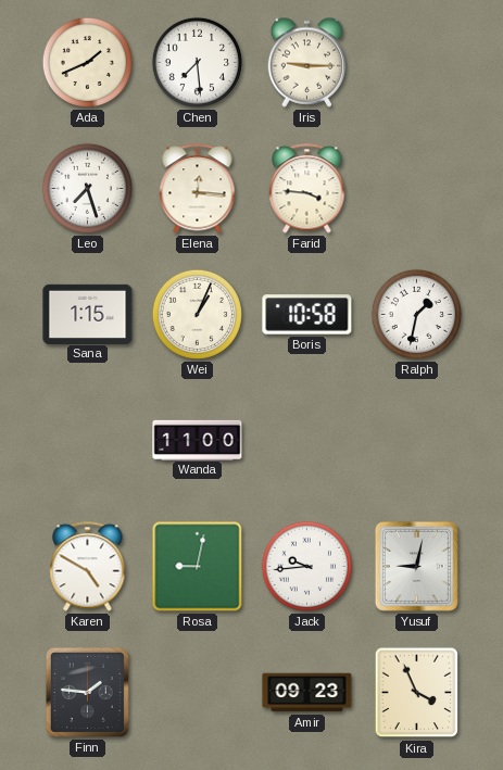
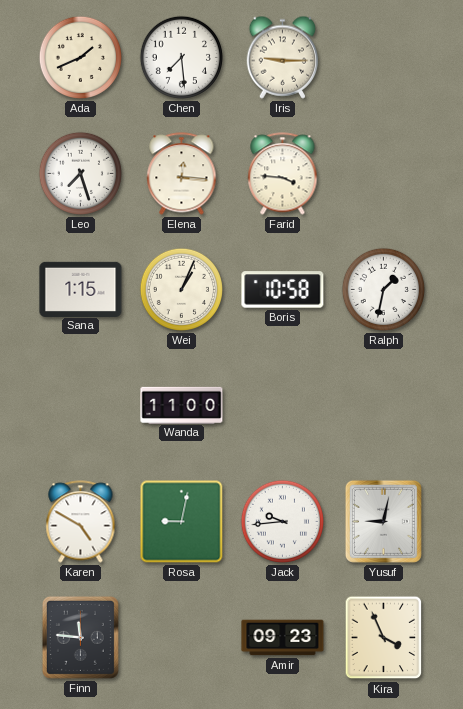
Finn: 1:46 -> 11:46
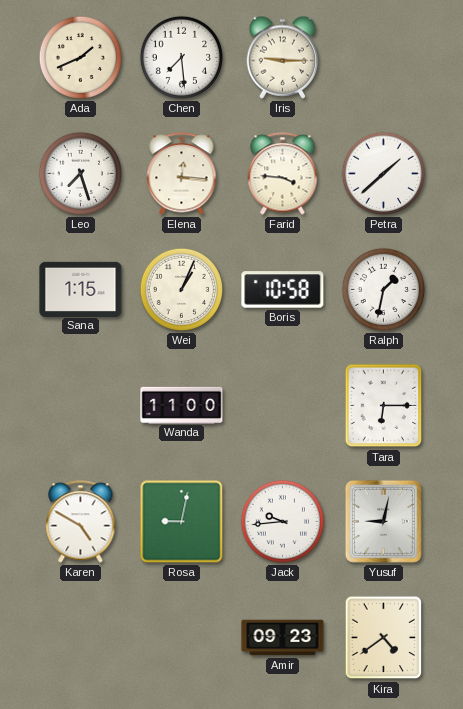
Petra: none -> 1:38
Tara: none -> 6:15
Finn: 11:46 -> none
Kira: 3:56 -> 4:39
